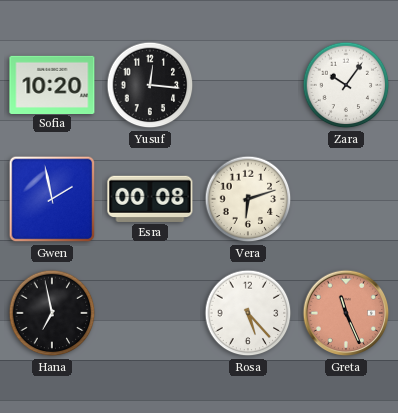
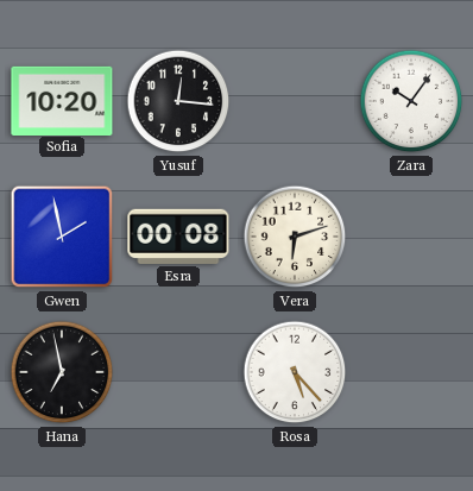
Greta: 11:26 -> none
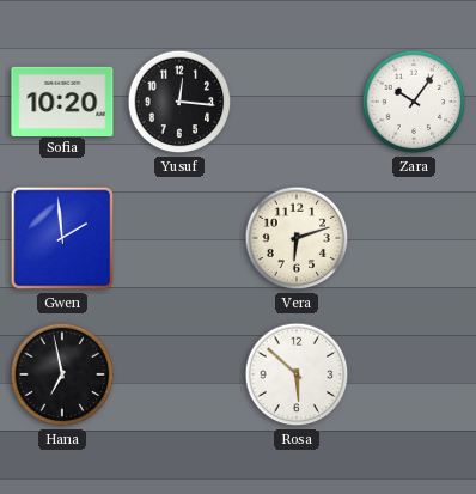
Gwen: 1:58 -> 1:59
Esra: 00:08 -> none
Rosa: 5:23 -> 5:52
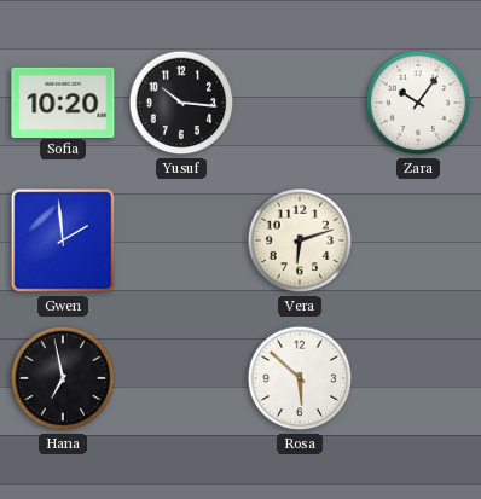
Yusuf: 12:16 -> 10:16
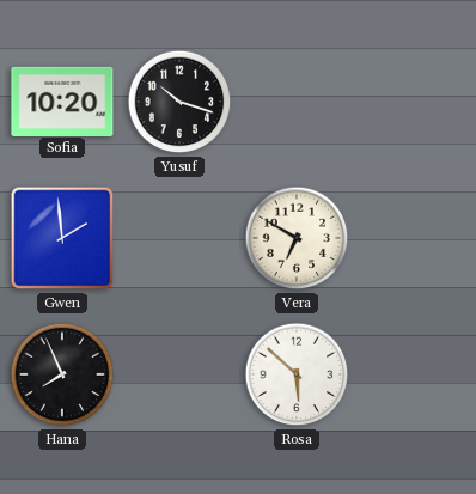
Yusuf: 10:16 -> 10:18
Zara: 10:06 -> none
Vera: 6:12 -> 6:50
Hana: 6:58 -> 7:56
